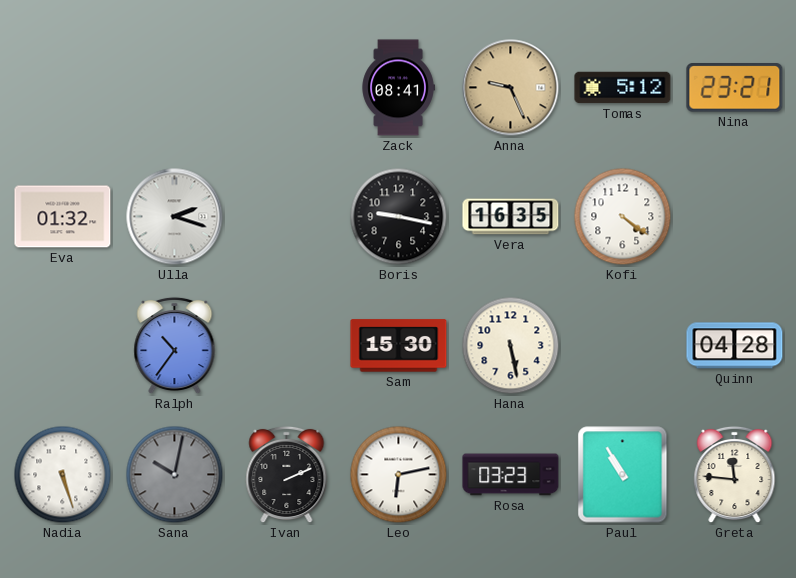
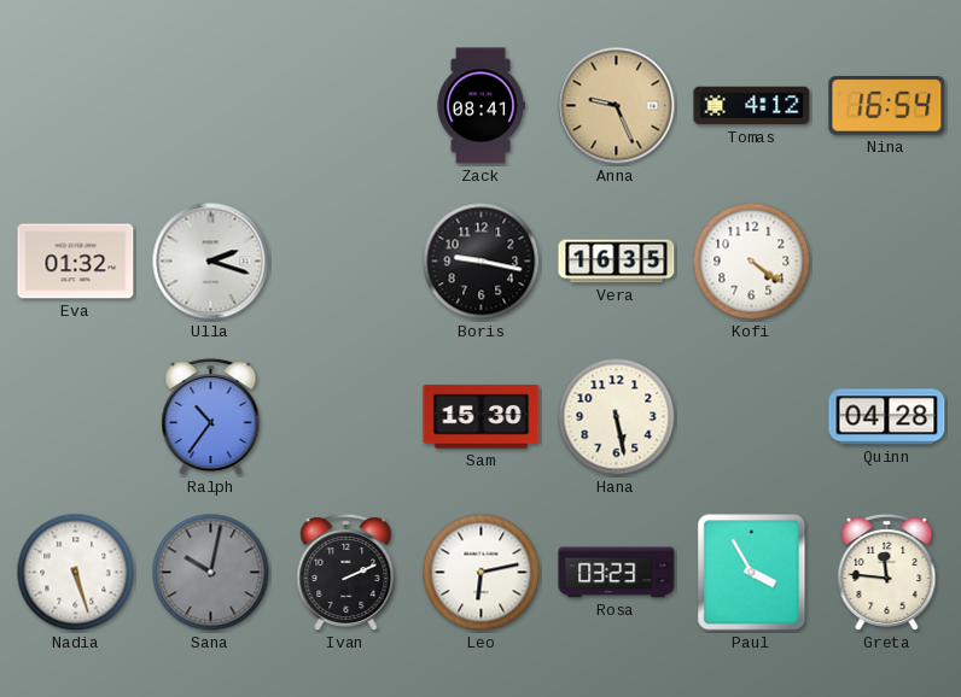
Tomas: 5:12 -> 4:12
Nina: 23:21 -> 16:54
Paul: 10:55 -> 3:55
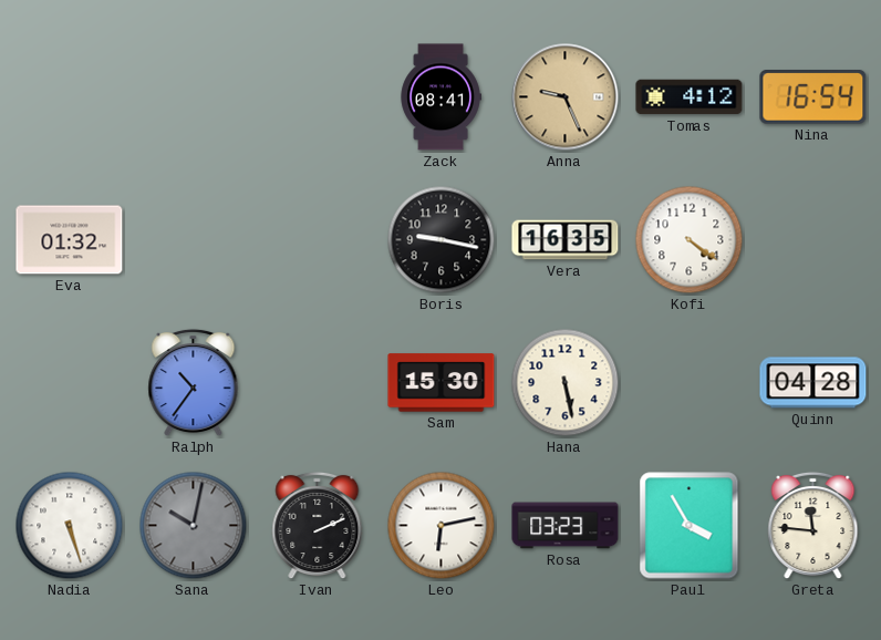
Ulla: 2:18 -> none
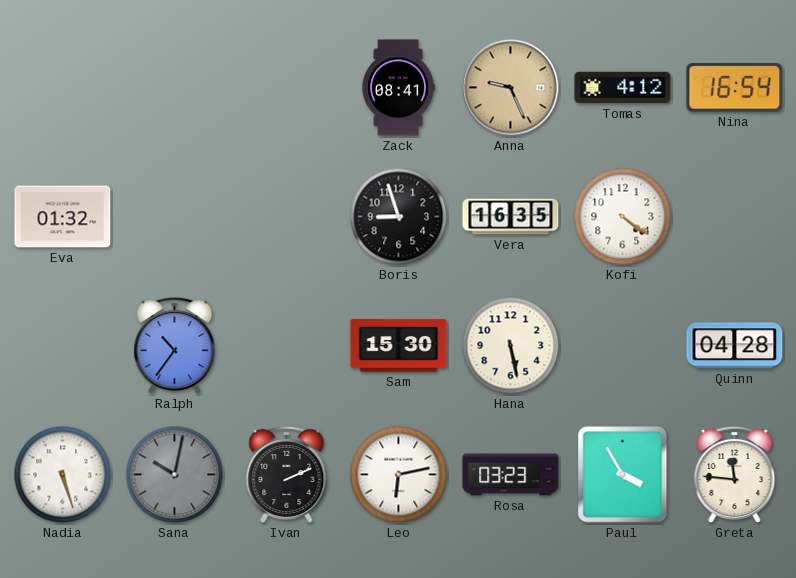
Boris: 9:17 -> 8:57
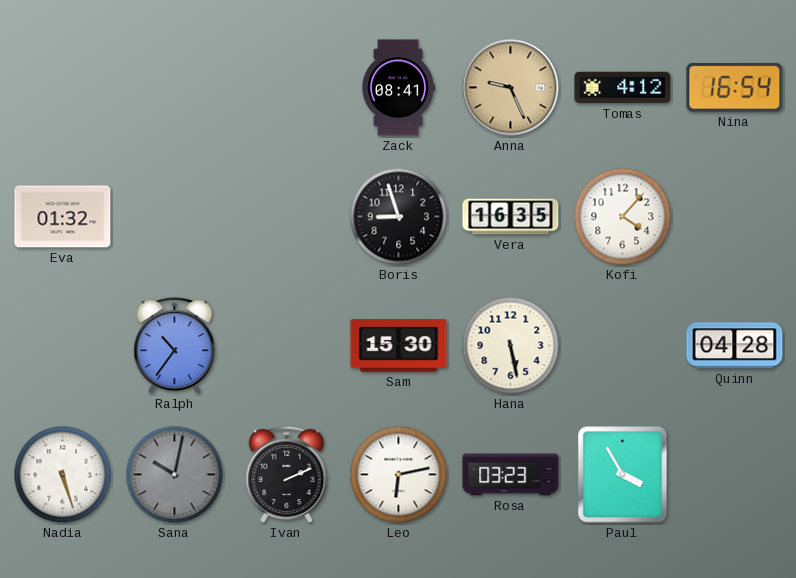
Kofi: 4:21 -> 4:07
Greta: 11:46 -> none
